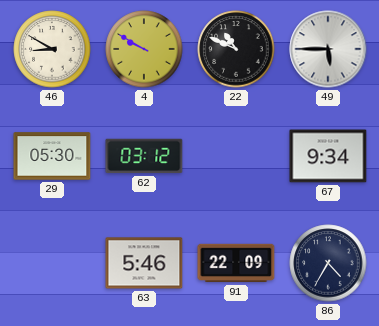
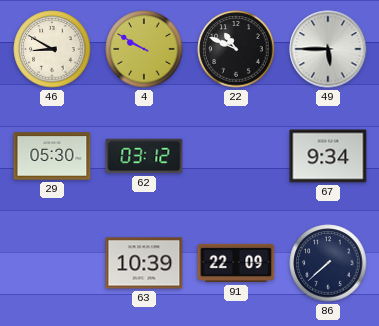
63: 5:46 -> 10:39
86: 4:35 -> 7:38
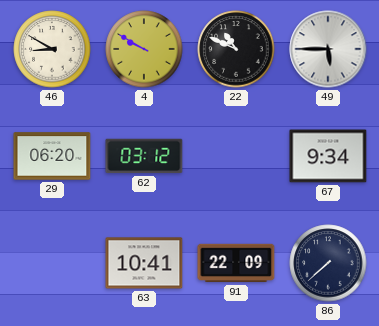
29: 05:30 -> 06:20
63: 10:39 -> 10:41
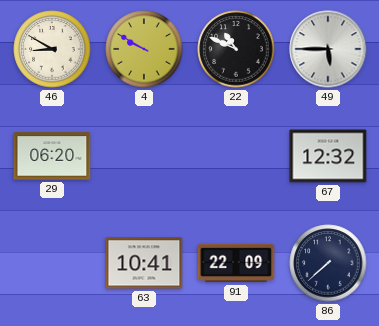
62: 03:12 -> none
67: 9:34 -> 12:32
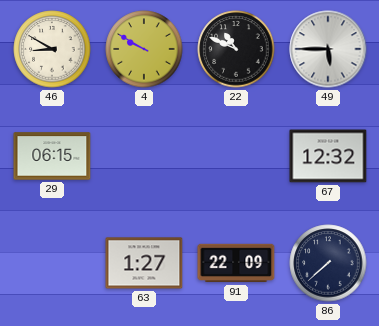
29: 06:20 -> 06:15
63: 10:41 -> 1:27
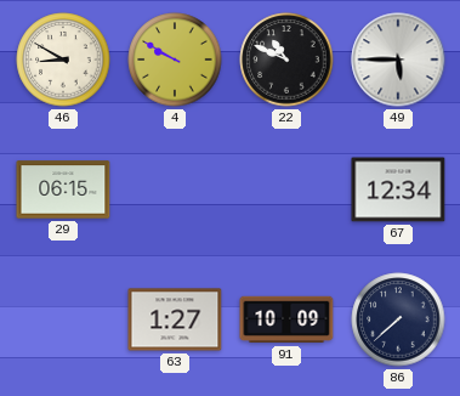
67: 12:32 -> 12:34
91: 22:09 -> 10:09
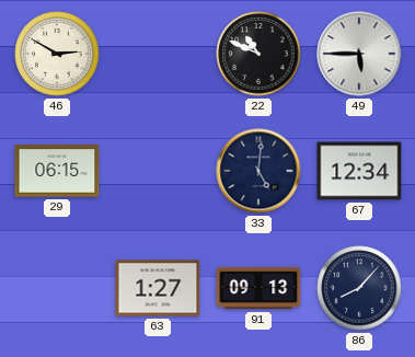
46: 8:50 -> 2:50
4: 9:50 -> none
33: none -> 5:01
91: 10:09 -> 09:13
86: 7:38 -> 8:07
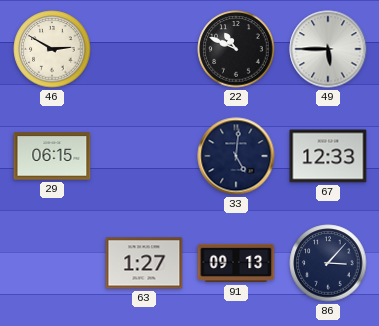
67: 12:34 -> 12:33
86: 8:07 -> 3:07
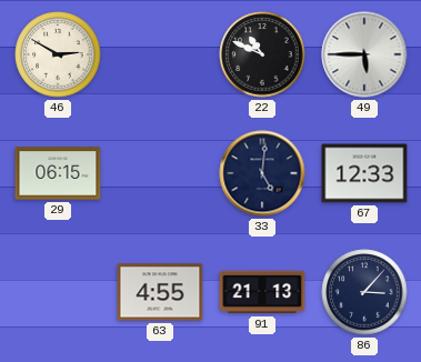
63: 1:27 -> 4:55
91: 09:13 -> 21:13
